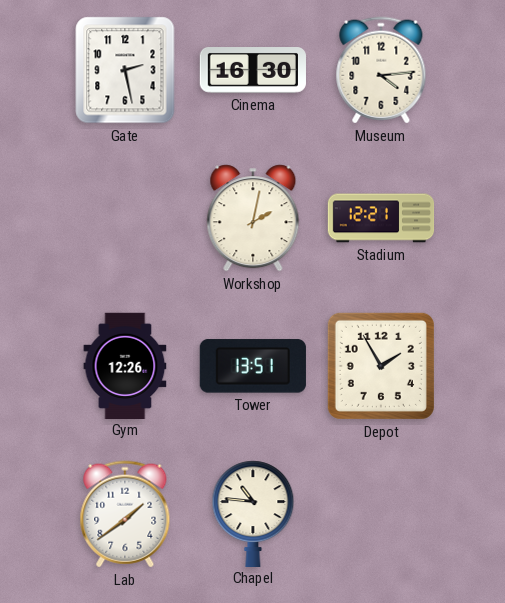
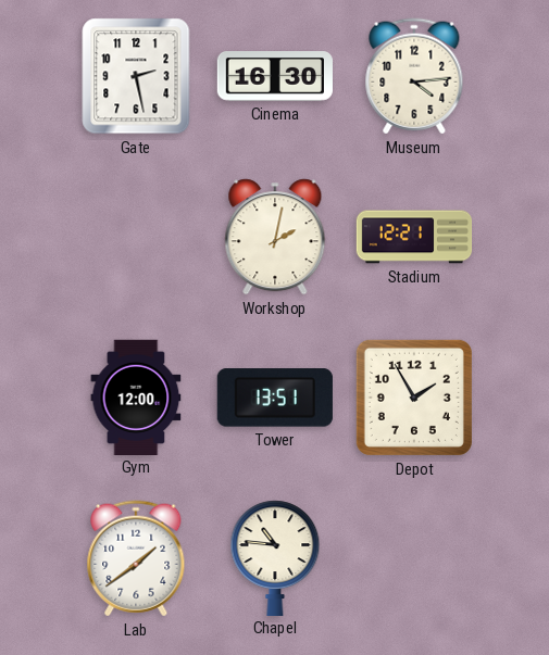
Gym: 12:26 -> 12:00
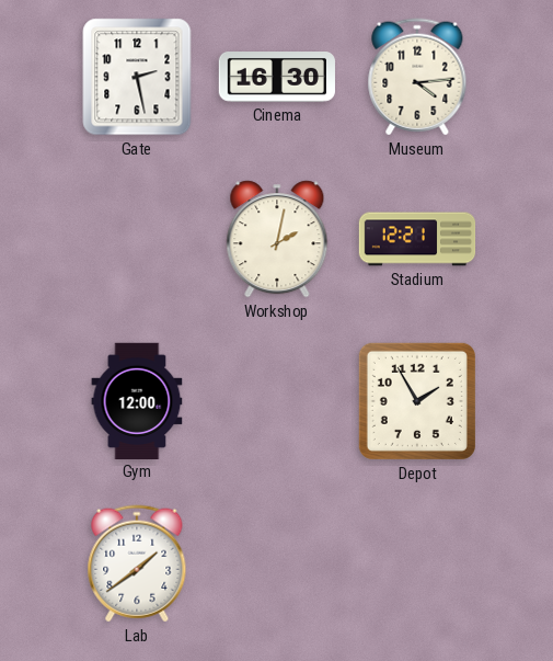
Tower: 13:51 -> none
Chapel: 10:46 -> none
